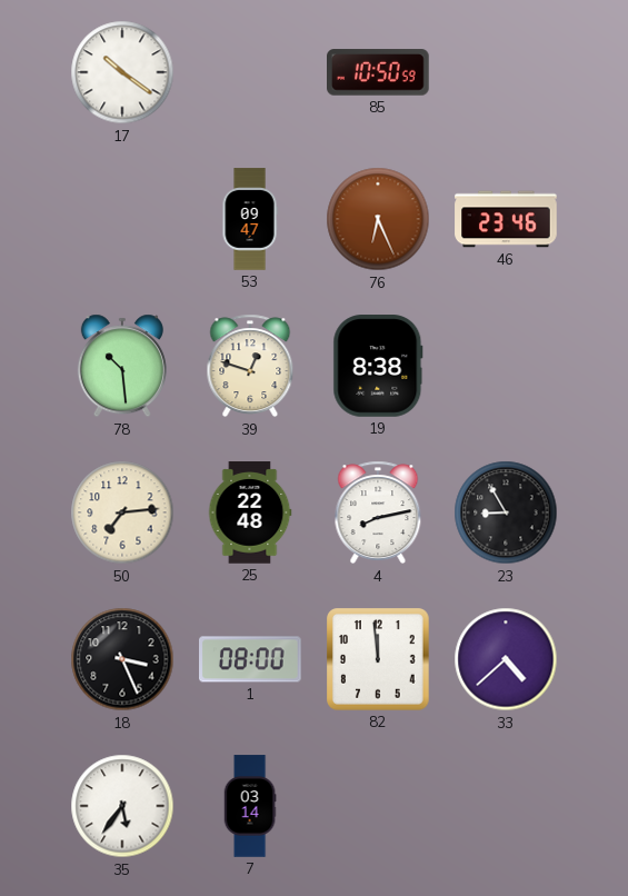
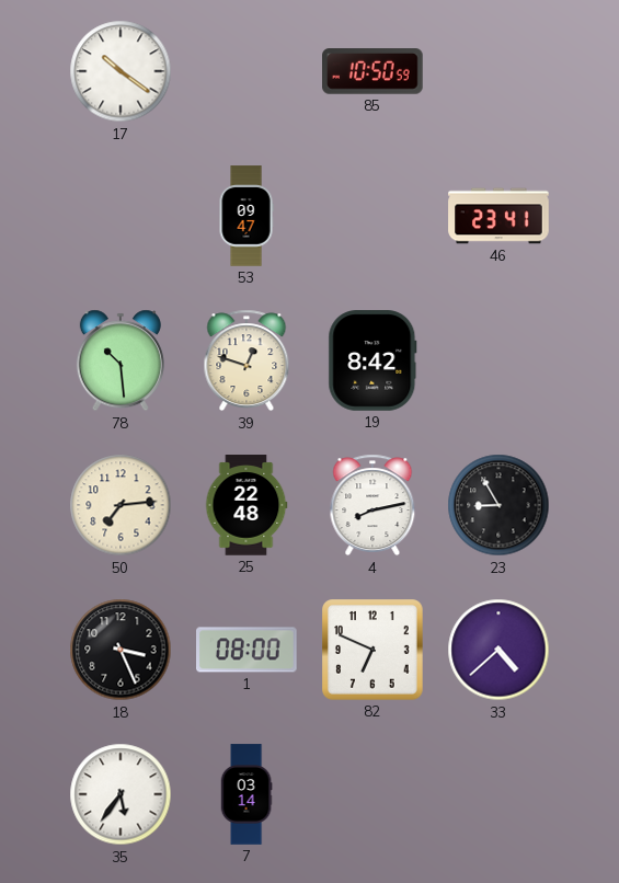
76: 6:26 -> none
46: 23:46 -> 23:41
19: 8:38 -> 8:42
82: 11:59 -> 6:49
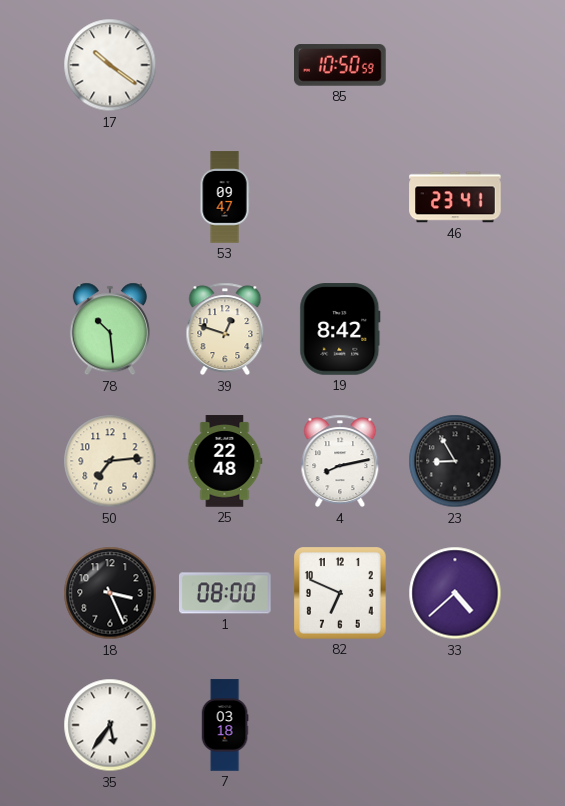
7: 03:14 -> 03:18
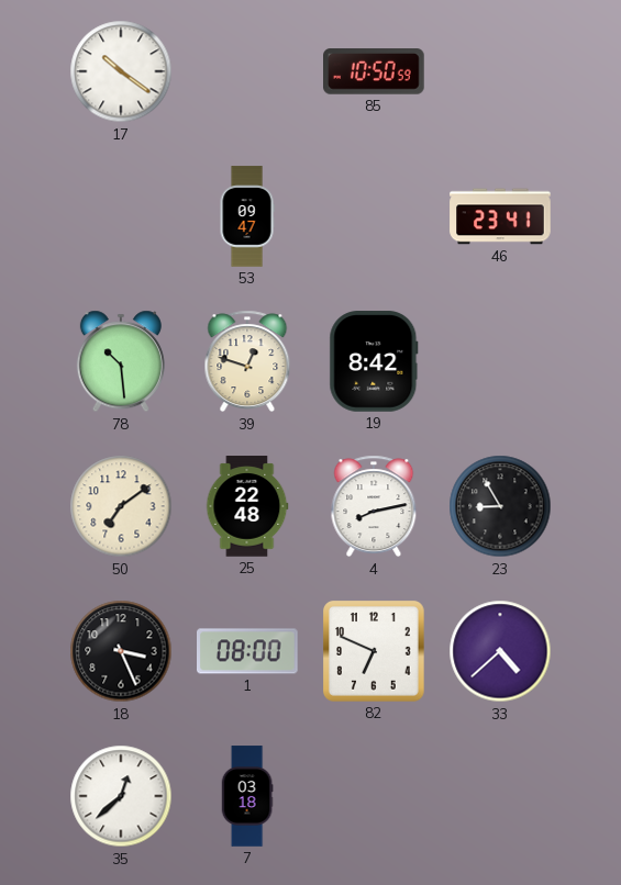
50: 7:14 -> 7:09
35: 5:36 -> 12:38
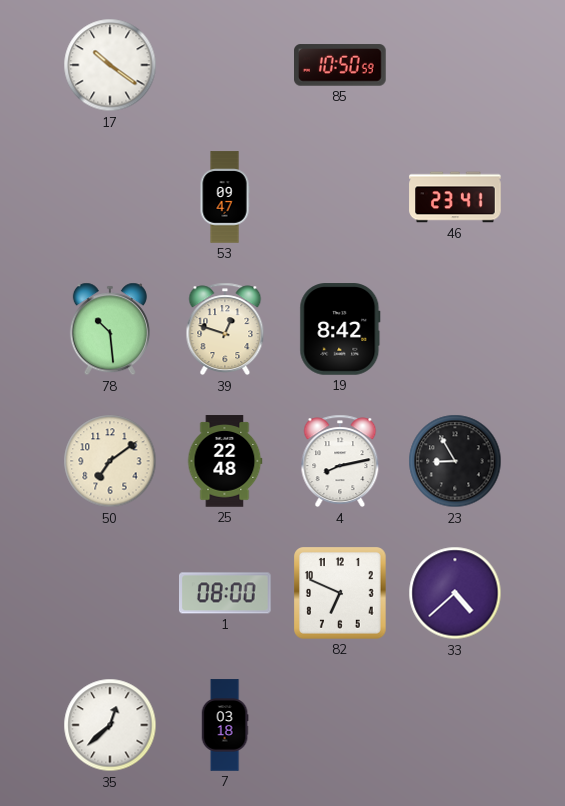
18: 3:26 -> none
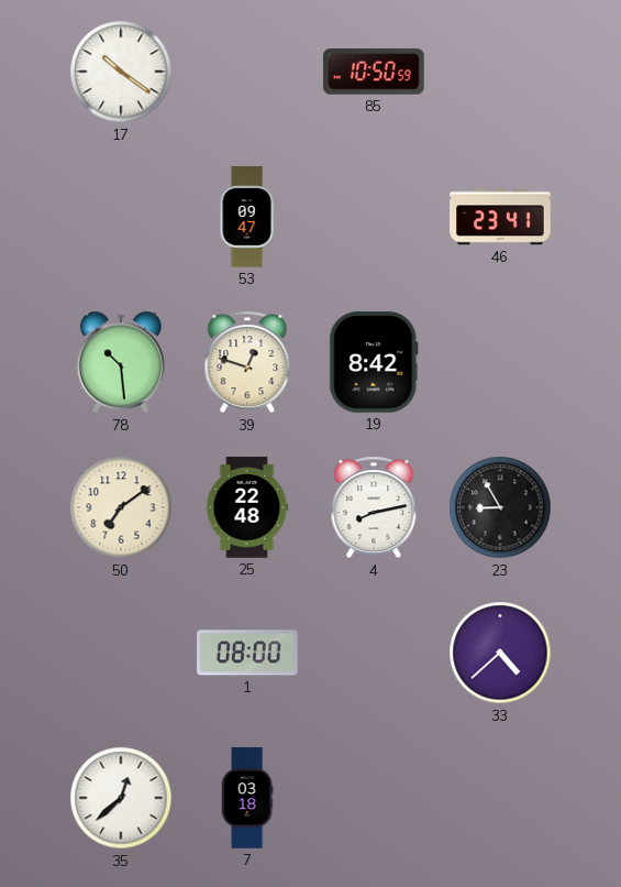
82: 6:49 -> none
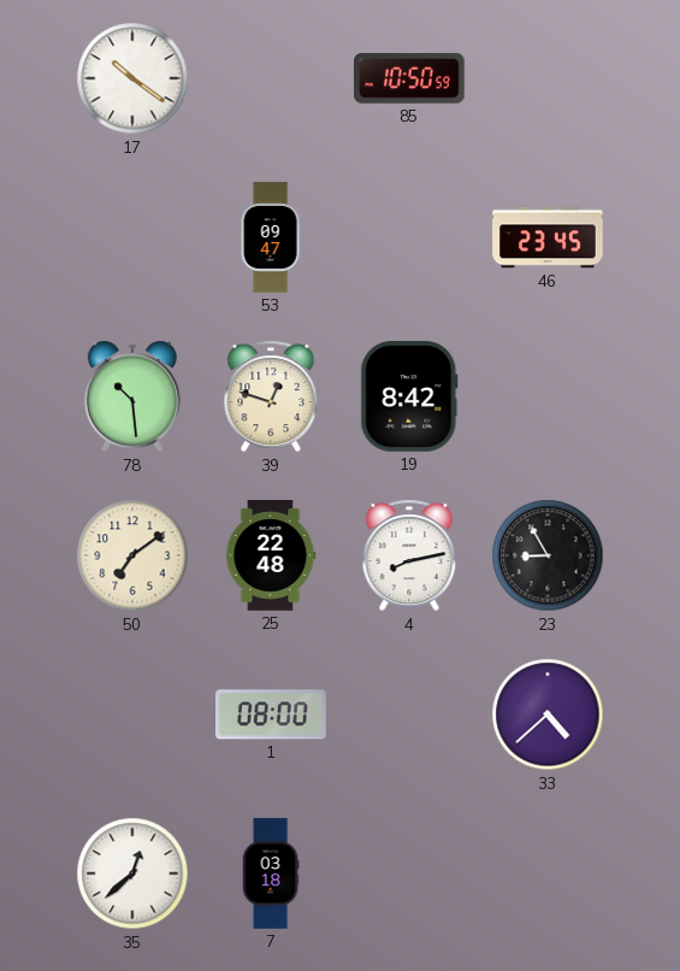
46: 23:41 -> 23:45
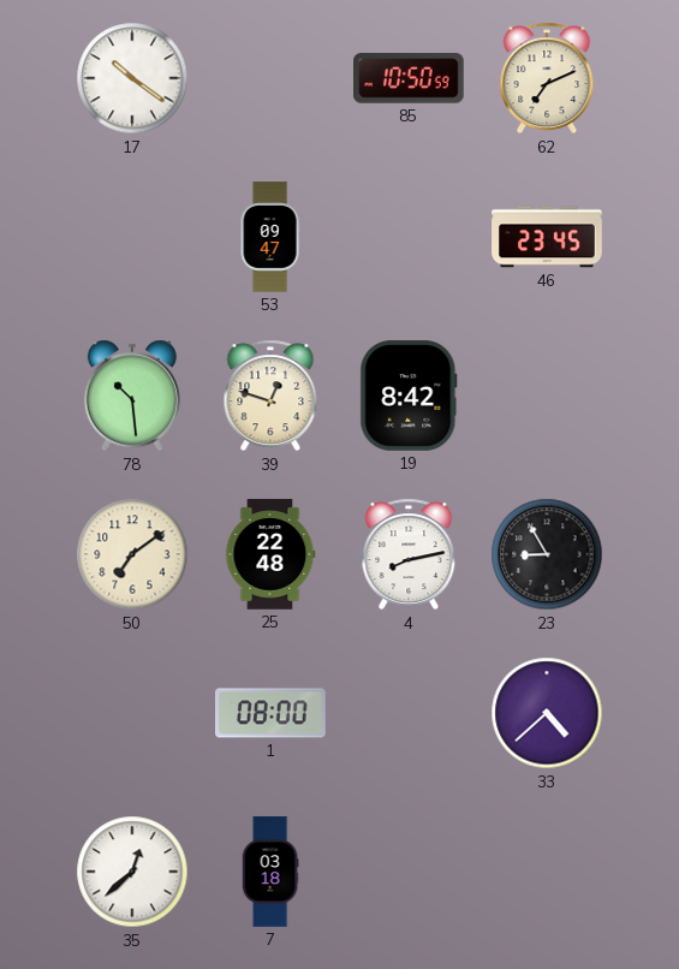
62: none -> 7:11
